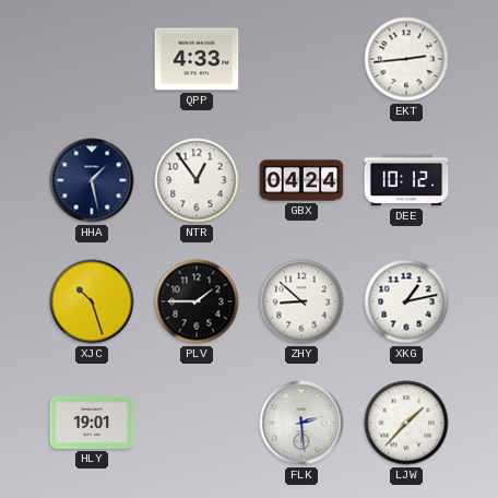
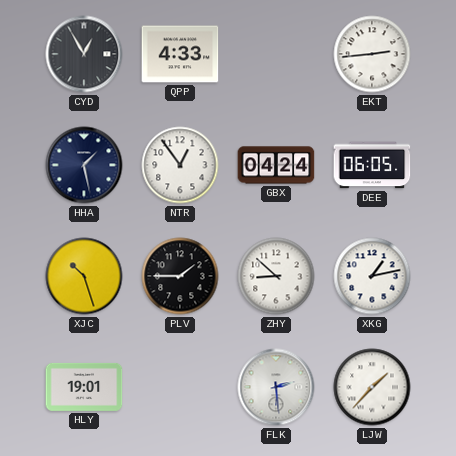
CYD: none -> 12:55
DEE: 10:12 -> 06:05
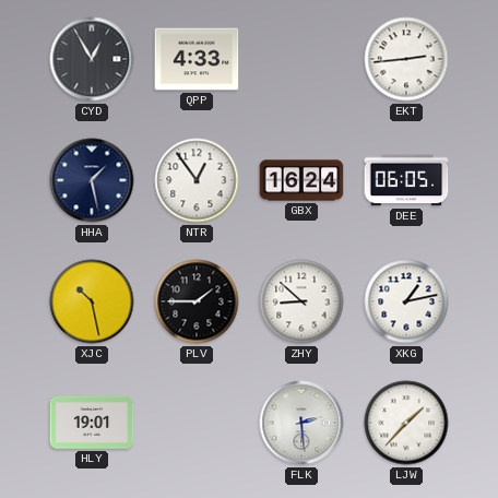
GBX: 04:24 -> 16:24
XJC: 10:27 -> 10:28
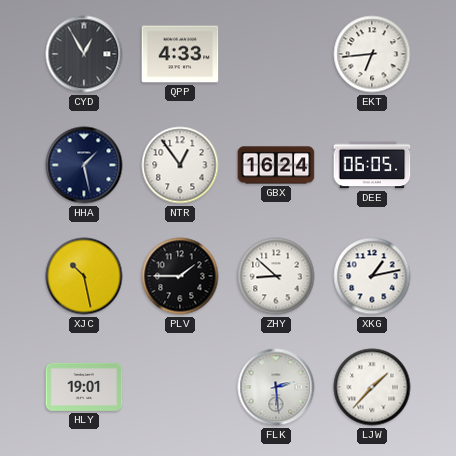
EKT: 2:44 -> 6:44
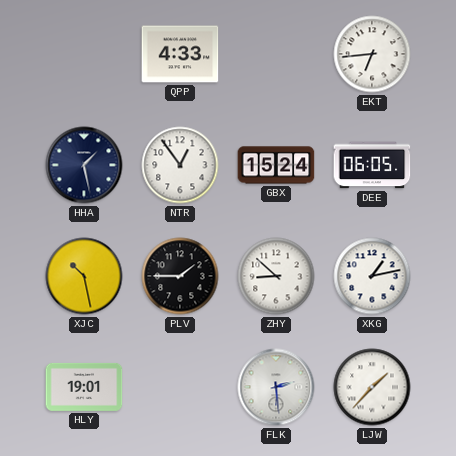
CYD: 12:55 -> none
GBX: 16:24 -> 15:24
